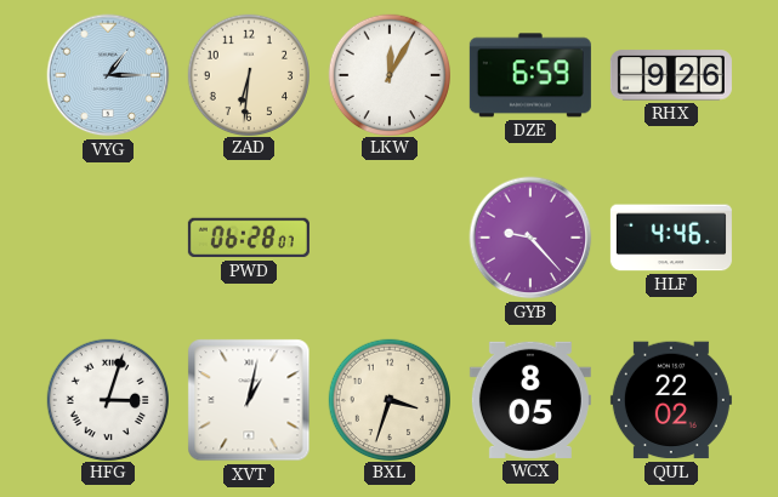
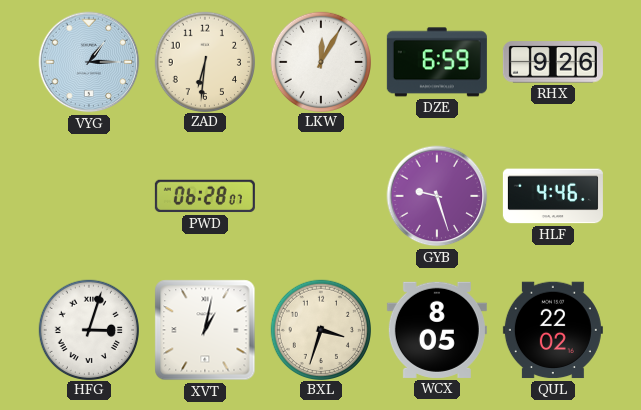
GYB: 9:23 -> 9:27
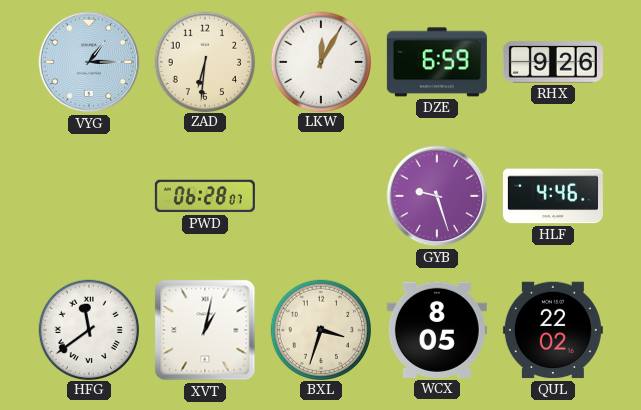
HFG: 3:03 -> 11:39
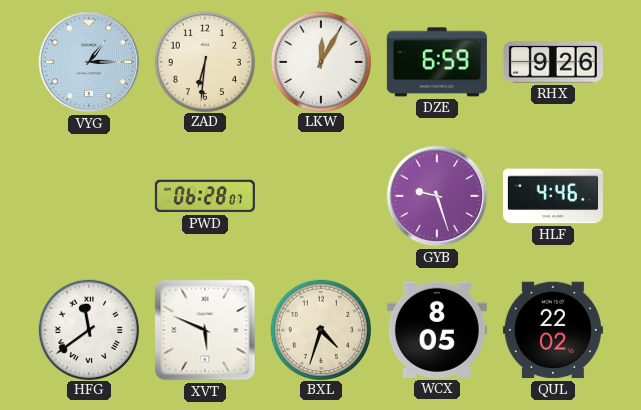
XVT: 1:02 -> 5:49
BXL: 3:33 -> 4:33
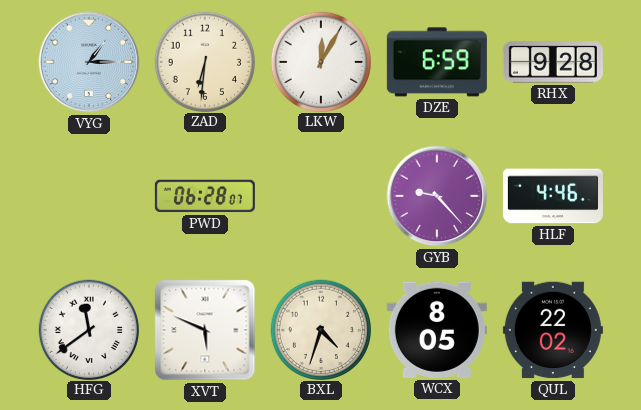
RHX: 9:26 -> 9:28
GYB: 9:27 -> 9:23
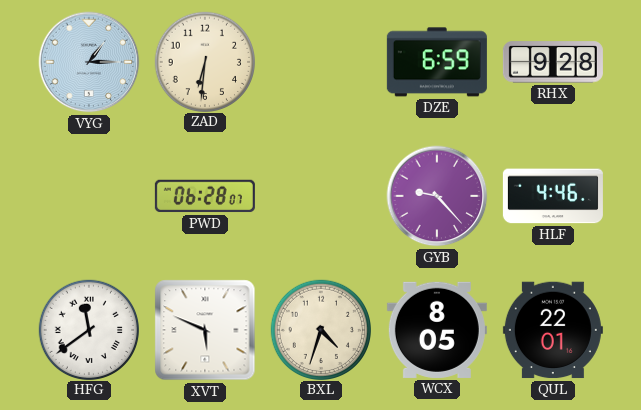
LKW: 12:05 -> none
QUL: 22:02 -> 22:01
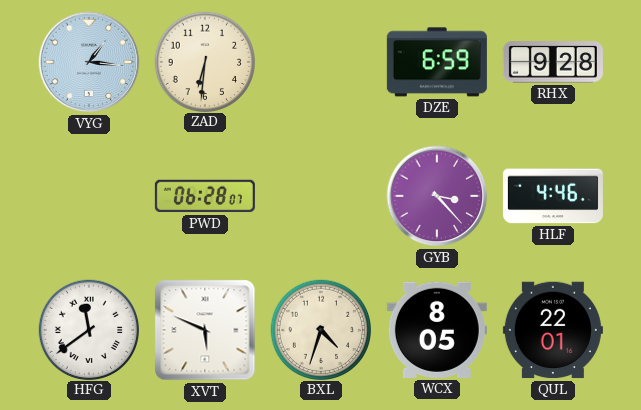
VYG: 1:15 -> 1:16
GYB: 9:23 -> 3:23
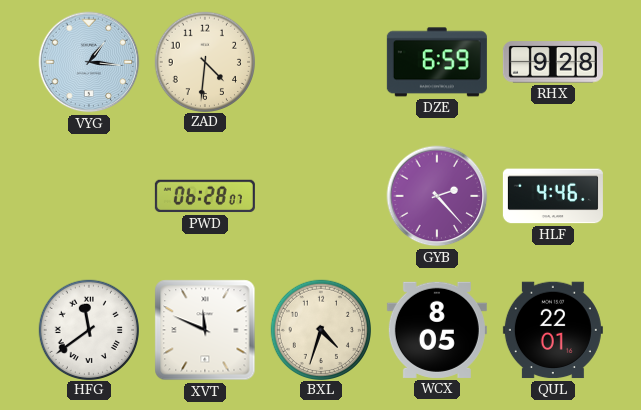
ZAD: 6:31 -> 4:31
GYB: 3:23 -> 2:23
XVT: 5:49 -> 11:49
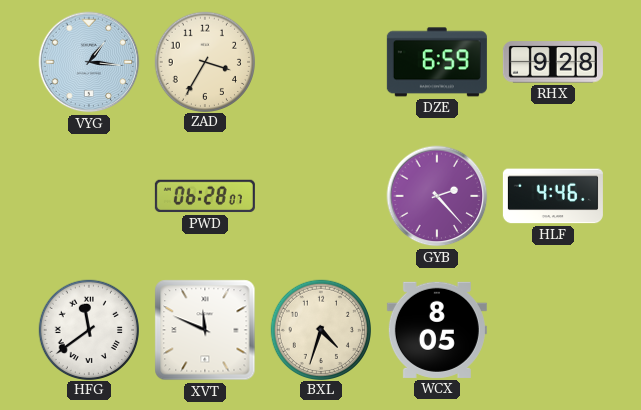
ZAD: 4:31 -> 3:35
QUL: 22:01 -> none
